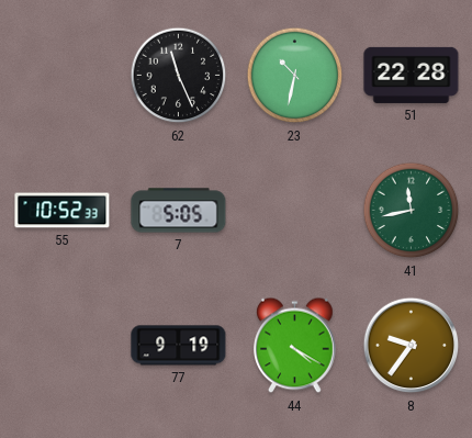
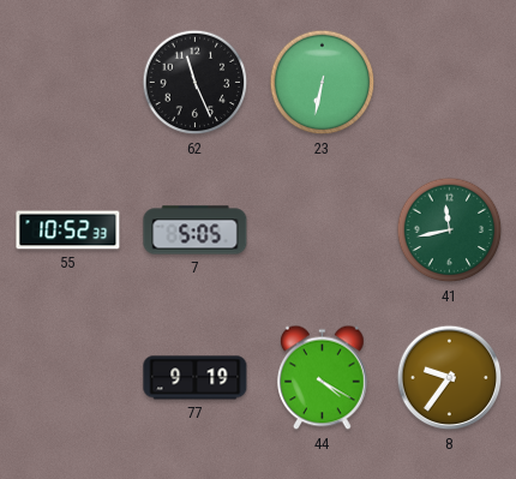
23: 10:32 -> 6:32
51: 22:28 -> none
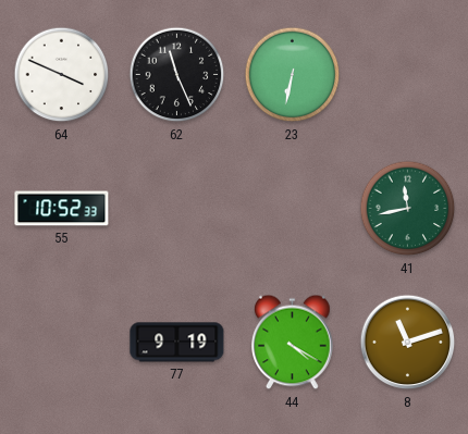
64: none -> 3:49
7: 5:05 -> none
8: 9:36 -> 11:12
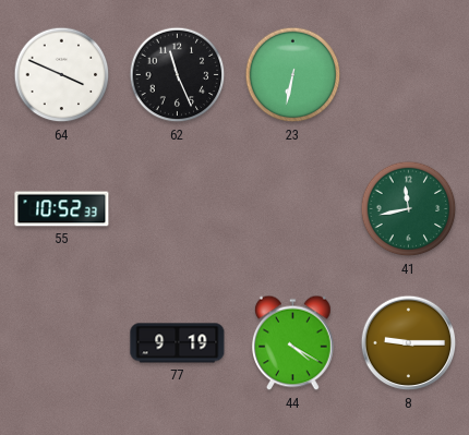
8: 11:12 -> 9:15
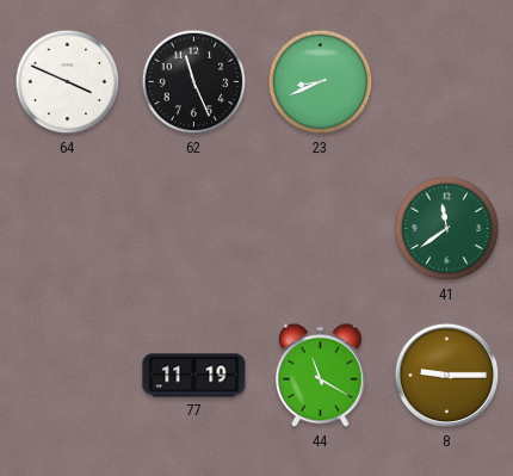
23: 6:32 -> 8:41
55: 10:52 -> none
41: 11:43 -> 11:39
77: 9:19 -> 11:19
44: 4:20 -> 11:20
